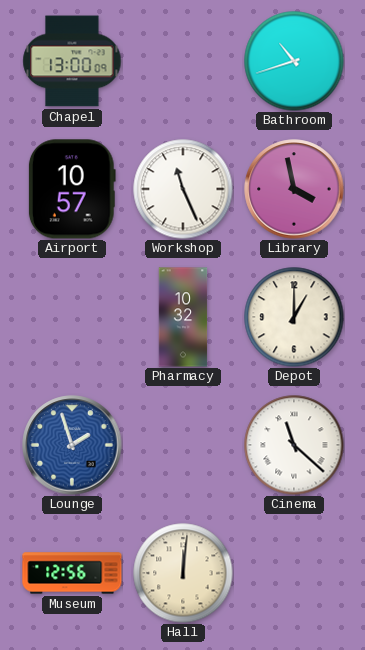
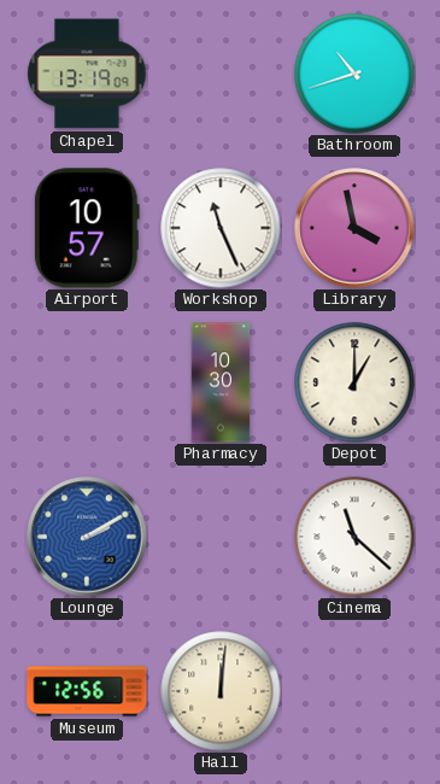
Chapel: 13:00 -> 13:19
Pharmacy: 10:32 -> 10:30
Lounge: 1:57 -> 2:10
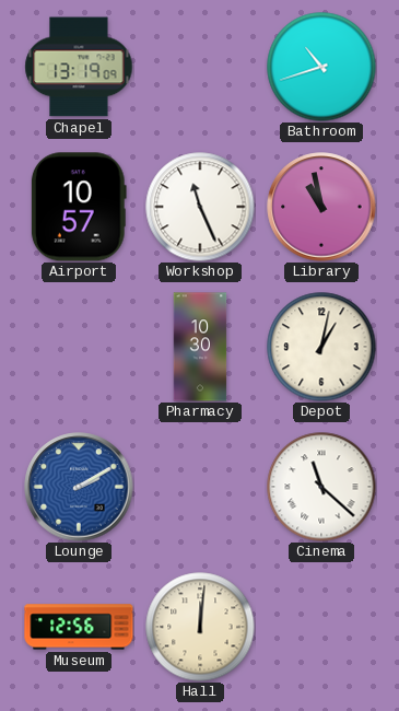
Library: 3:58 -> 10:58
Depot: 1:00 -> 1:02
